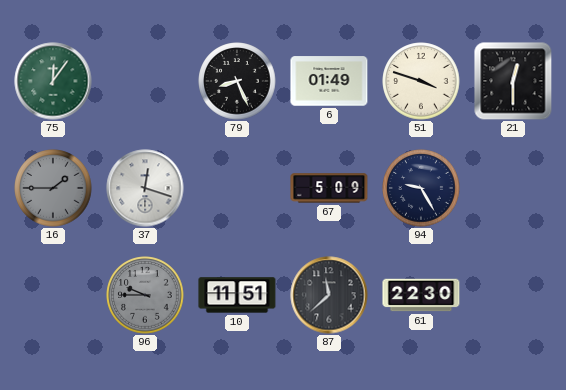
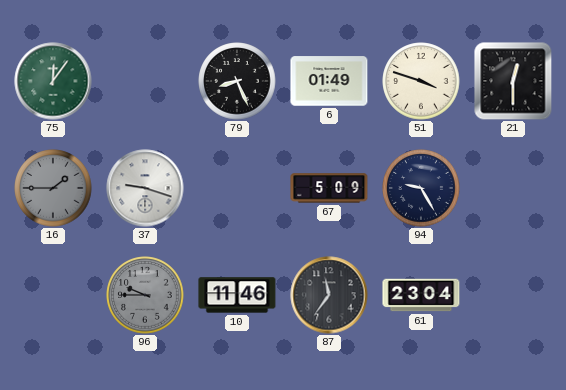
37: 12:18 -> 9:18
10: 11:51 -> 11:46
87: 11:38 -> 11:36
61: 22:30 -> 23:04
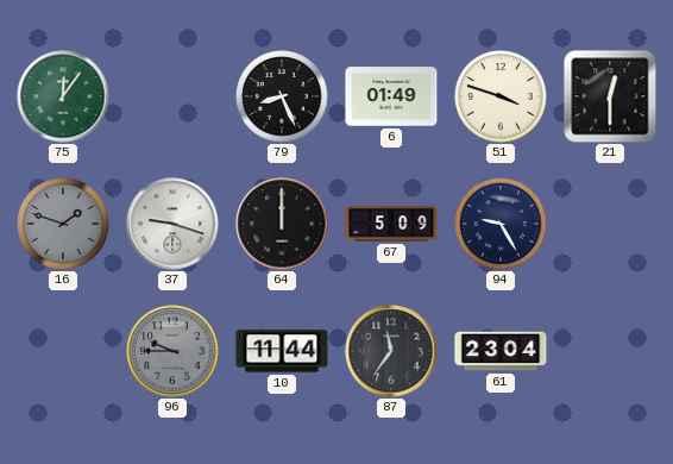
16: 1:45 -> 1:48
64: none -> 12:00
10: 11:46 -> 11:44
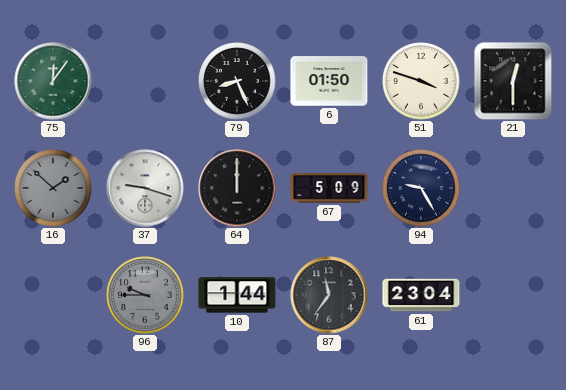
6: 01:49 -> 01:50
16: 1:48 -> 1:52
10: 11:44 -> 1:44
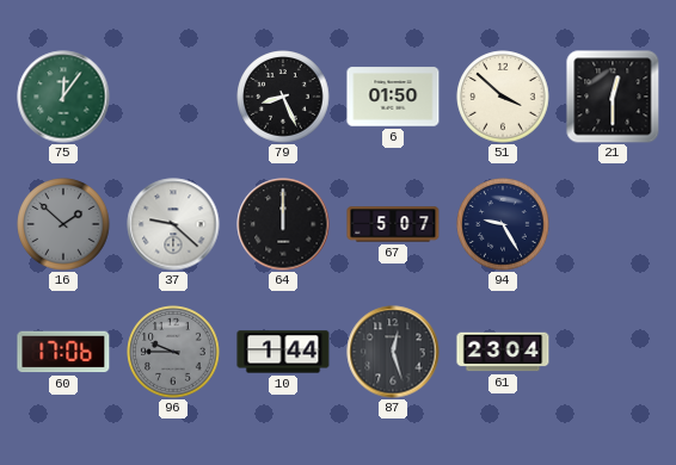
51: 3:48 -> 3:52
37: 9:18 -> 9:22
67: 5:09 -> 5:07
60: none -> 17:06
87: 11:36 -> 12:27
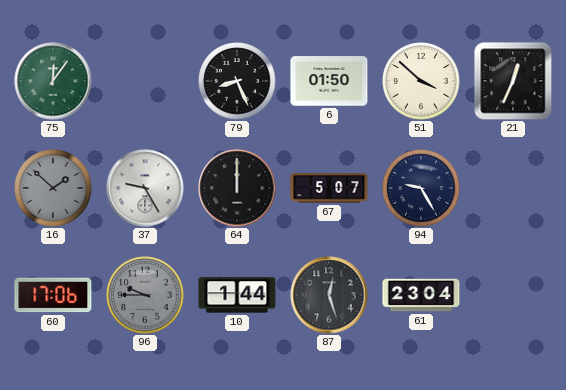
21: 12:30 -> 12:34
37: 9:22 -> 9:25
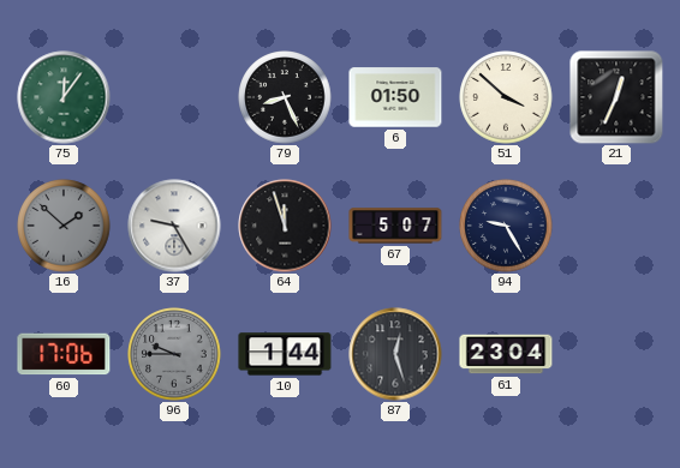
64: 12:00 -> 11:57
